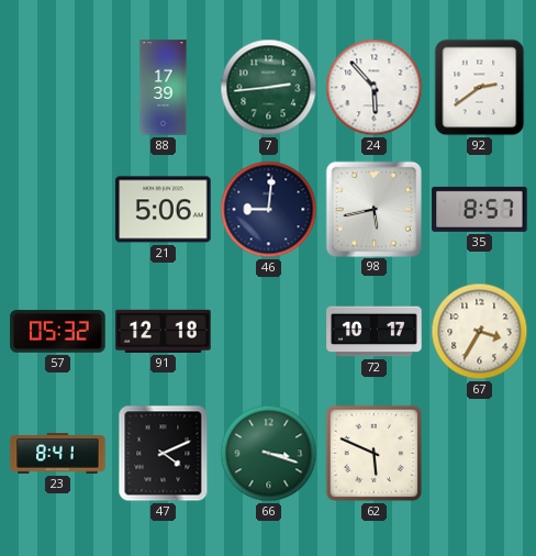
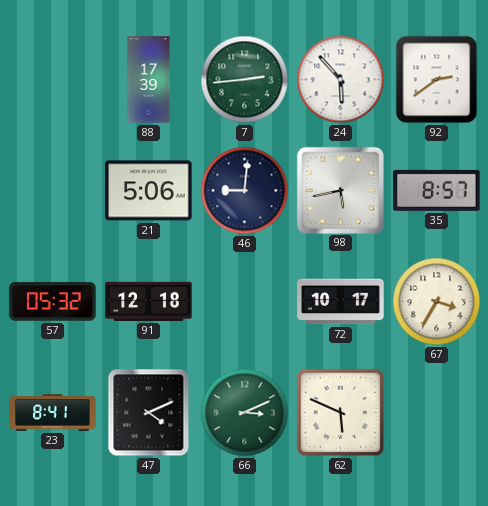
66: 3:18 -> 3:11
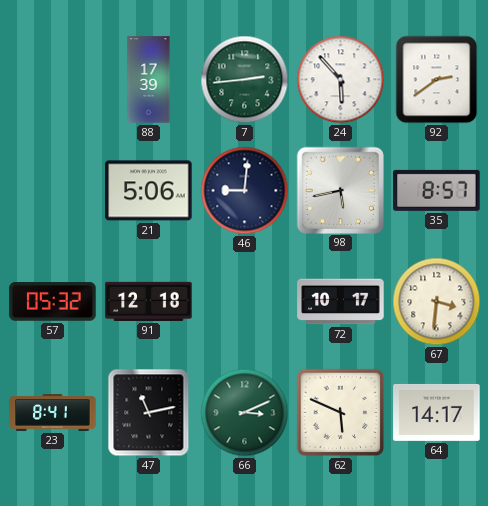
67: 3:35 -> 3:31
47: 4:11 -> 11:13
64: none -> 14:17
